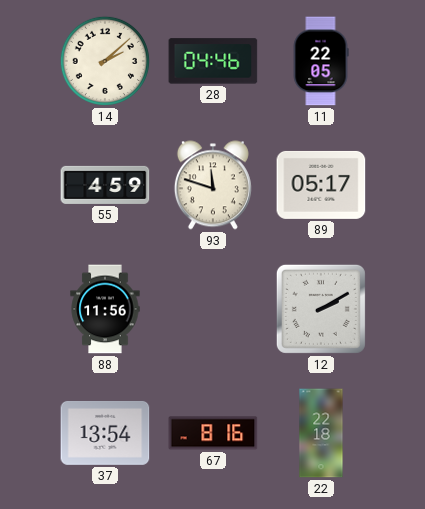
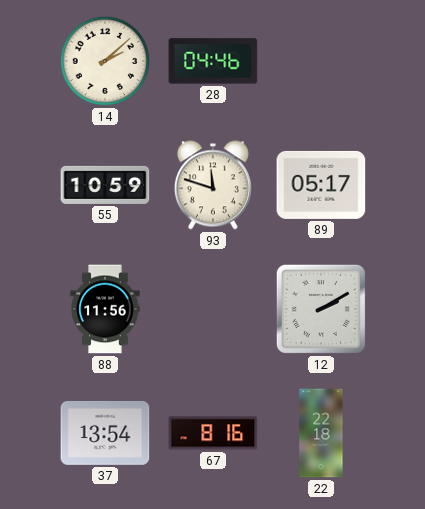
11: 22:05 -> none
55: 4:59 -> 10:59
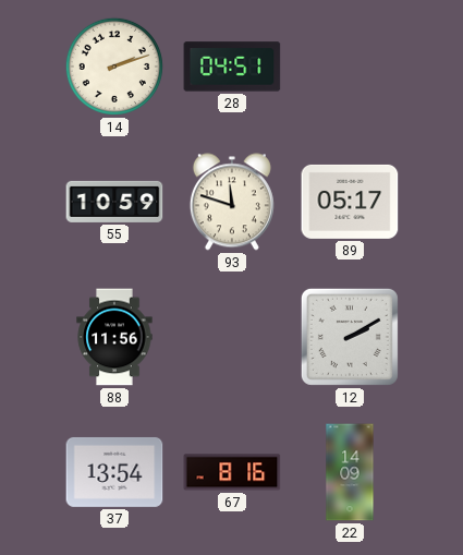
14: 2:08 -> 2:12
28: 04:46 -> 04:51
22: 22:18 -> 14:09
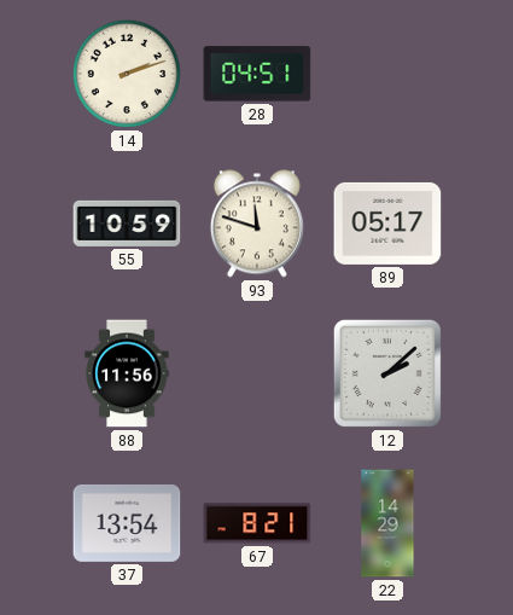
12: 2:10 -> 2:08
67: 8:16 -> 8:21
22: 14:09 -> 14:29
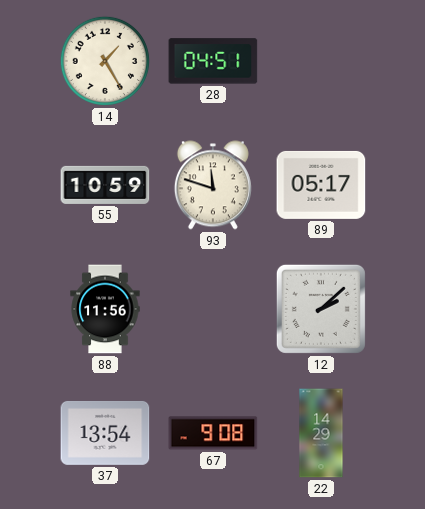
14: 2:12 -> 1:25
67: 8:21 -> 9:08
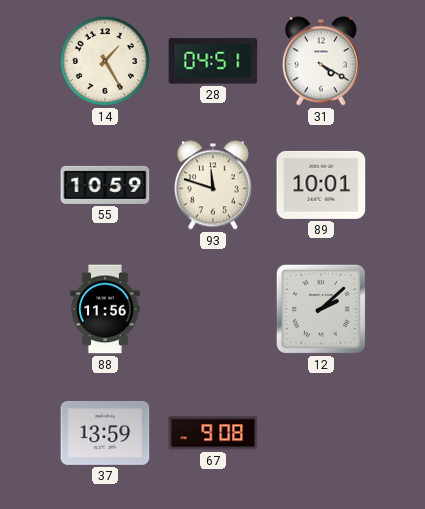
31: none -> 4:20
89: 05:17 -> 10:01
37: 13:54 -> 13:59
22: 14:29 -> none
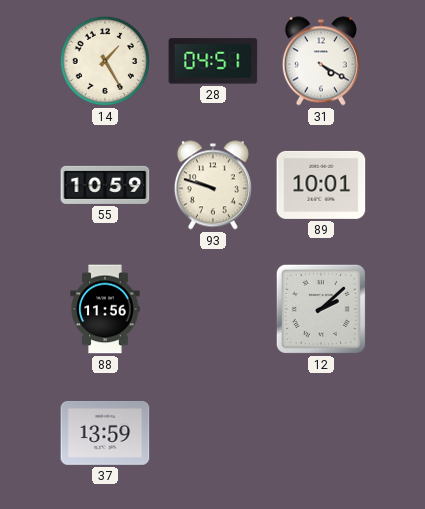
93: 11:48 -> 9:48
67: 9:08 -> none
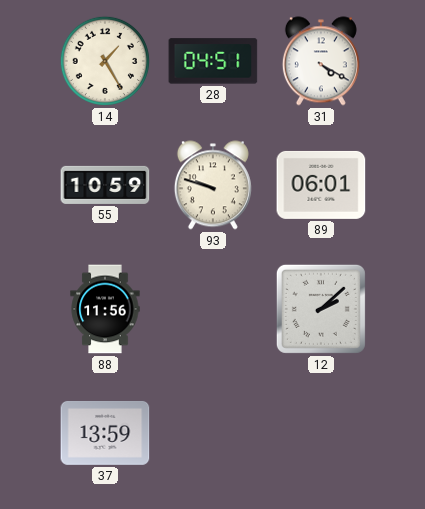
89: 10:01 -> 06:01
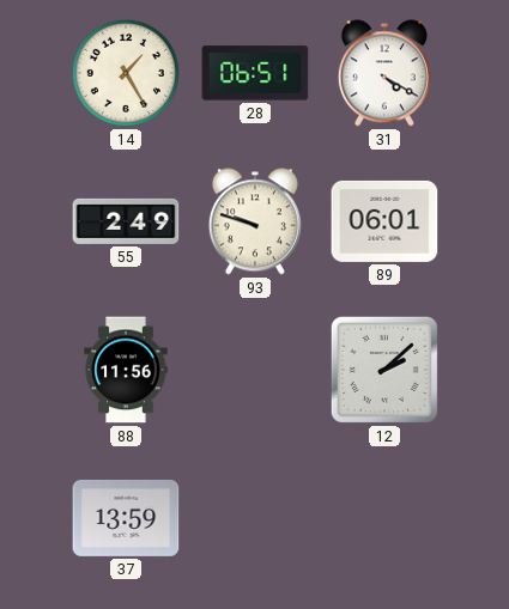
28: 04:51 -> 06:51
55: 10:59 -> 2:49
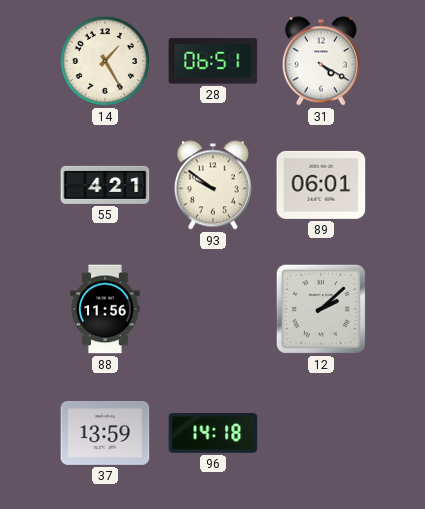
55: 2:49 -> 4:21
93: 9:48 -> 9:51
96: none -> 14:18
